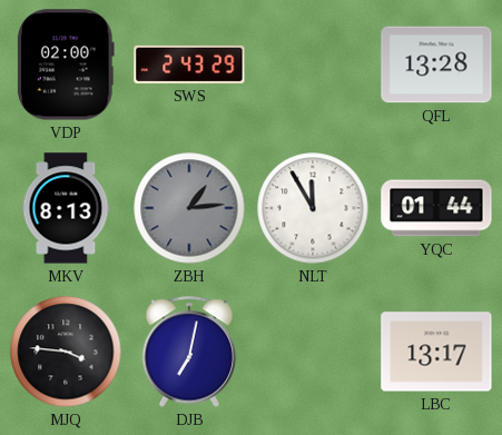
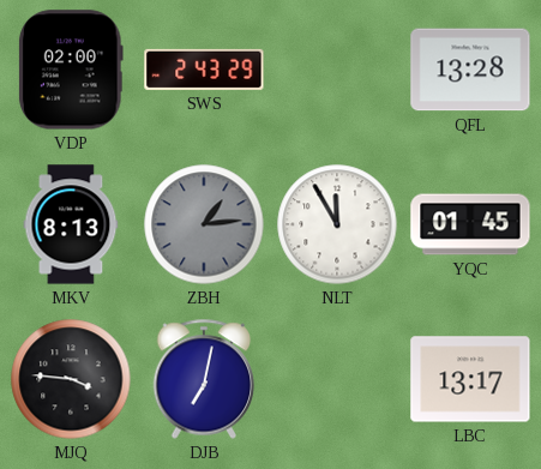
YQC: 01:44 -> 01:45
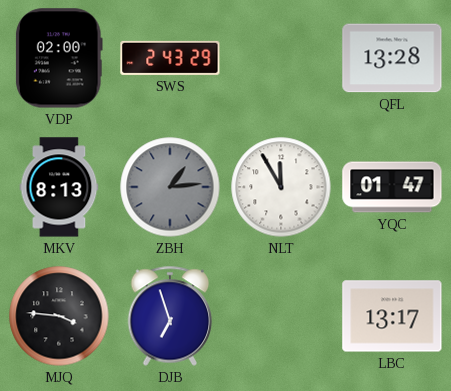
YQC: 01:45 -> 01:47
DJB: 7:02 -> 6:57
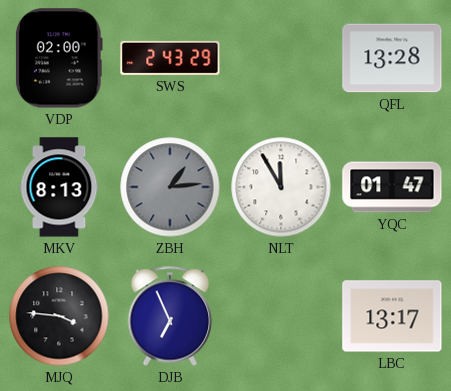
DJB: 6:57 -> 6:56
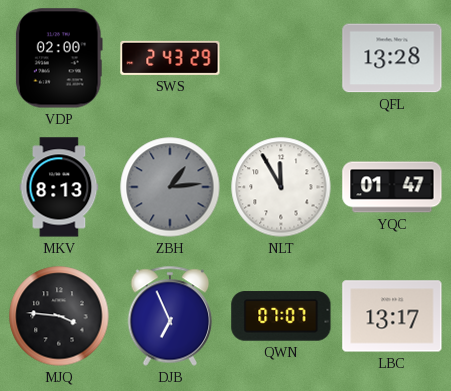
QWN: none -> 07:07
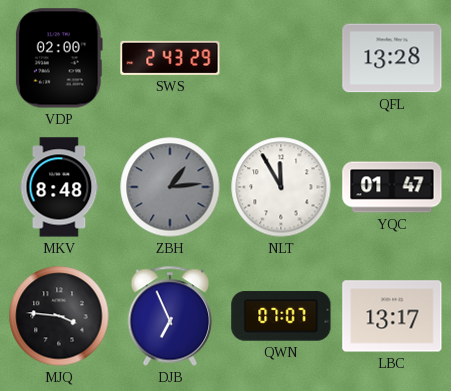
MKV: 8:13 -> 8:48
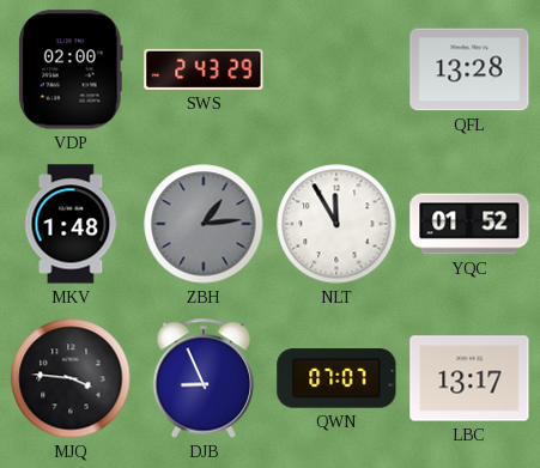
MKV: 8:48 -> 1:48
YQC: 01:47 -> 01:52
DJB: 6:56 -> 8:56
